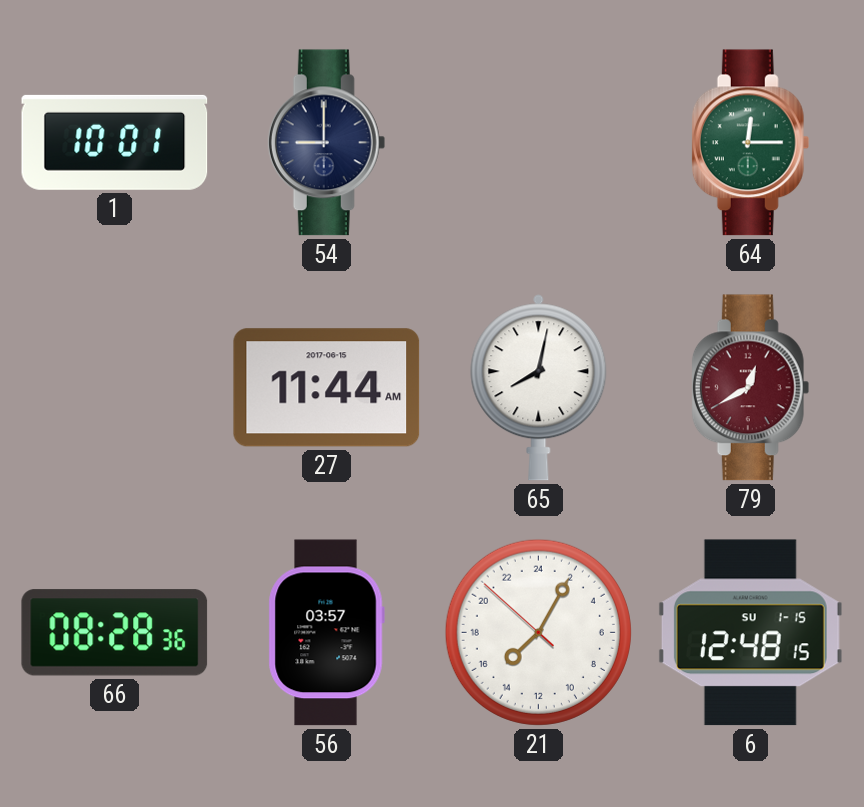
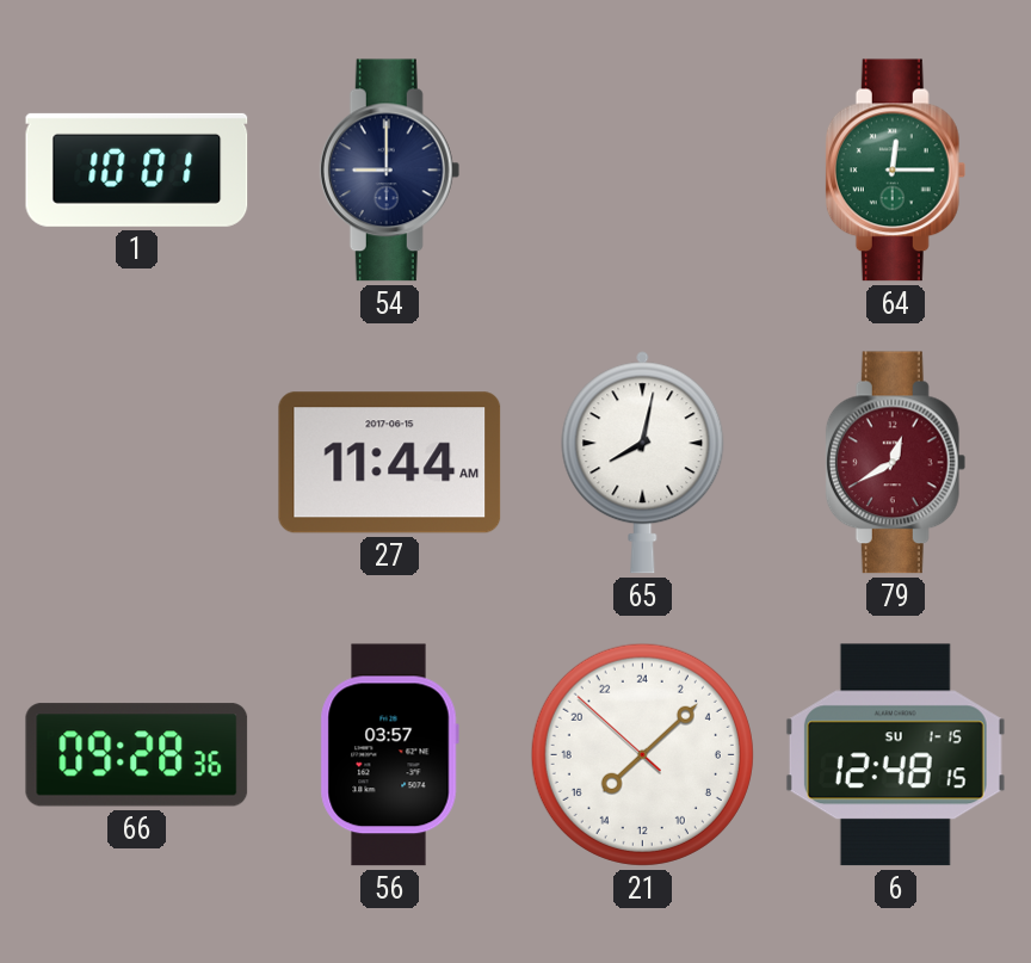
66: 08:28 -> 09:28
21: 15:04 -> 15:07
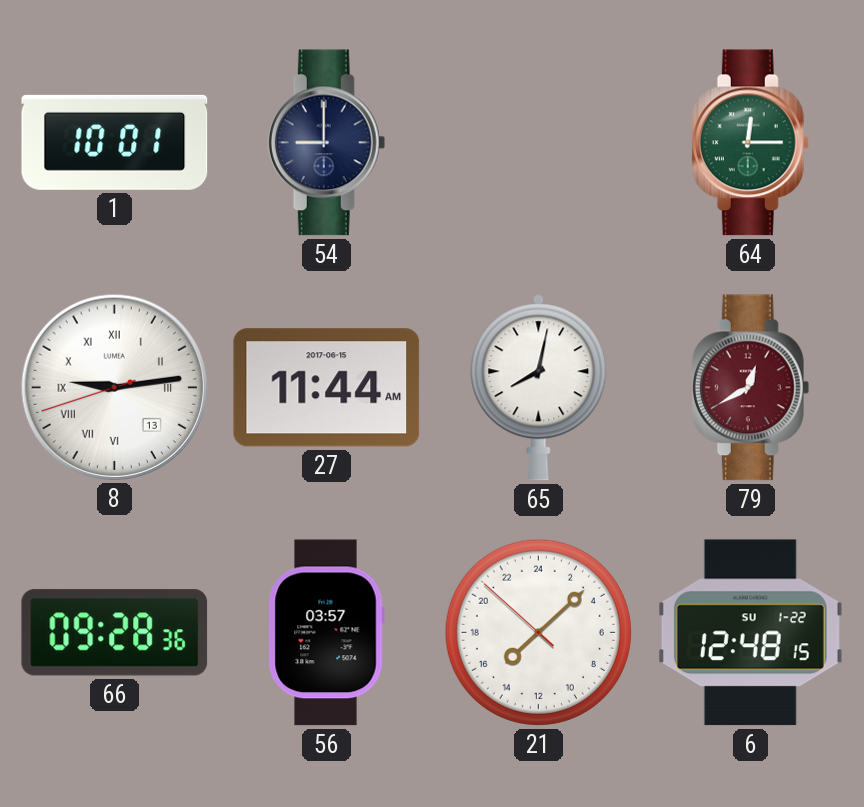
8: none -> 9:13
6 date: SU 1-15 -> SU 1-22
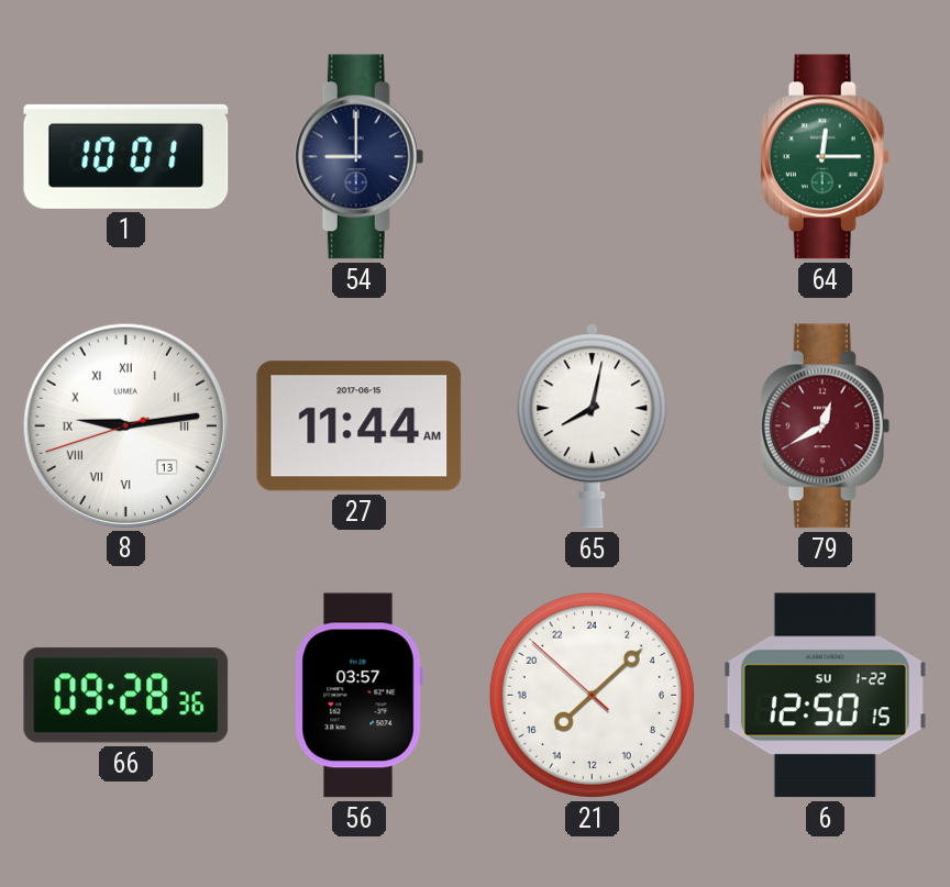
6: 12:48 -> 12:50
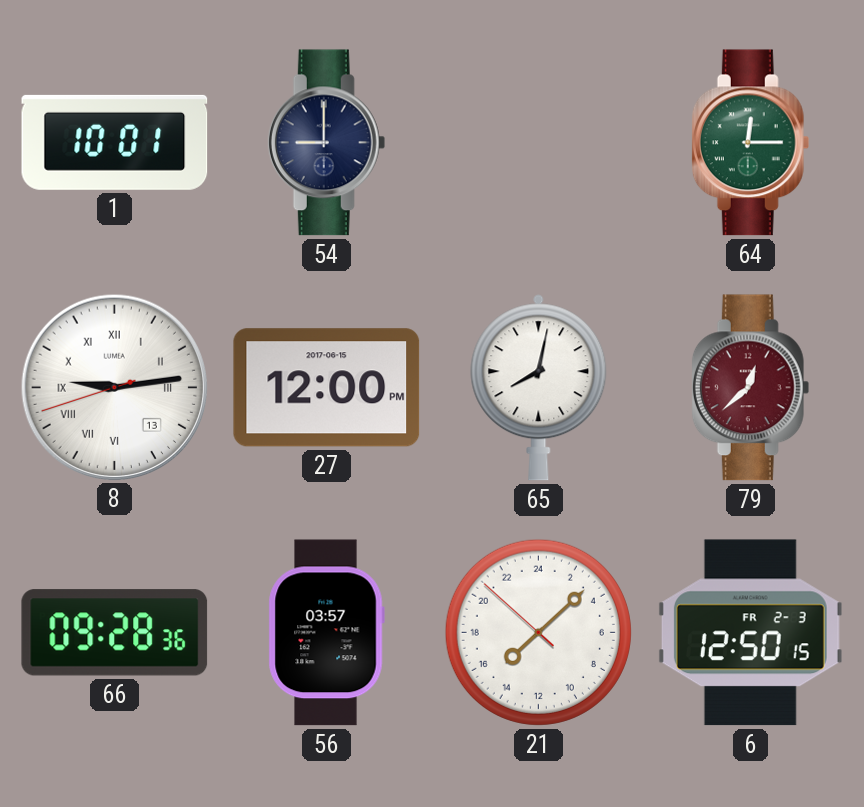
27: 11:44 -> 12:00
79: 12:40 -> 12:38
6 date: SU 1-22 -> FR 2-3
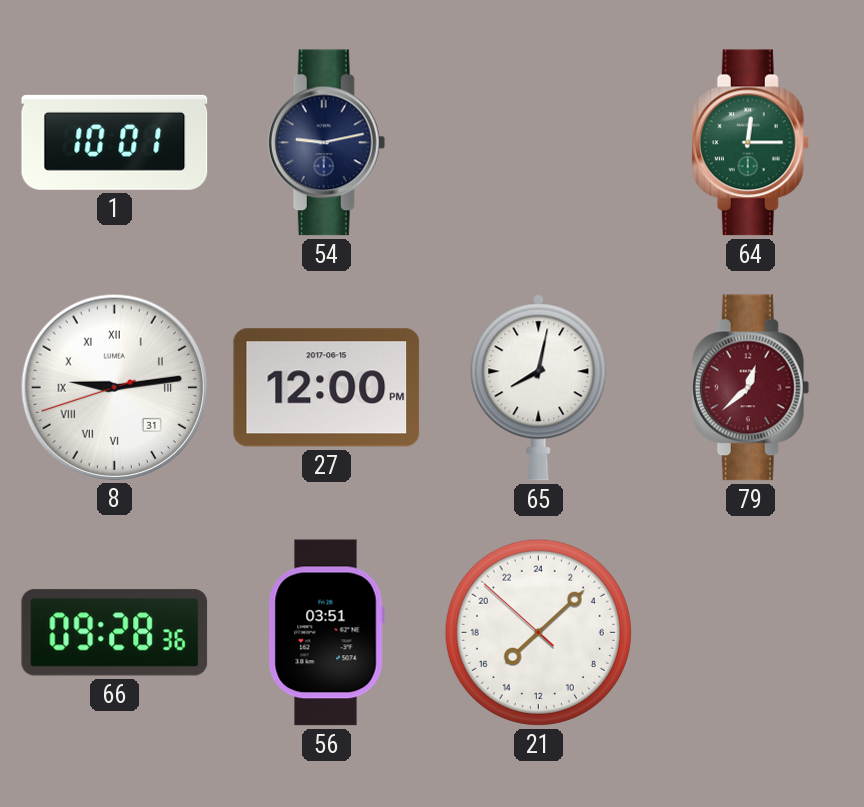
54: 9:00 -> 9:13
8 date: 13 -> 31
56: 03:57 -> 03:51
6: 12:50 -> none
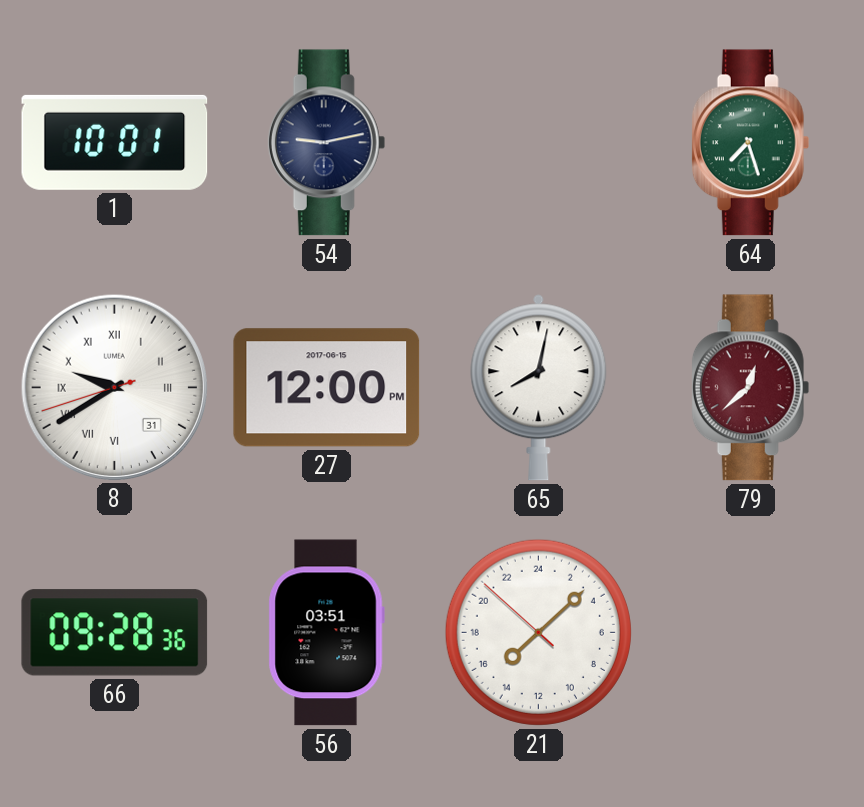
64: 12:15 -> 7:27
8: 9:13 -> 9:39
